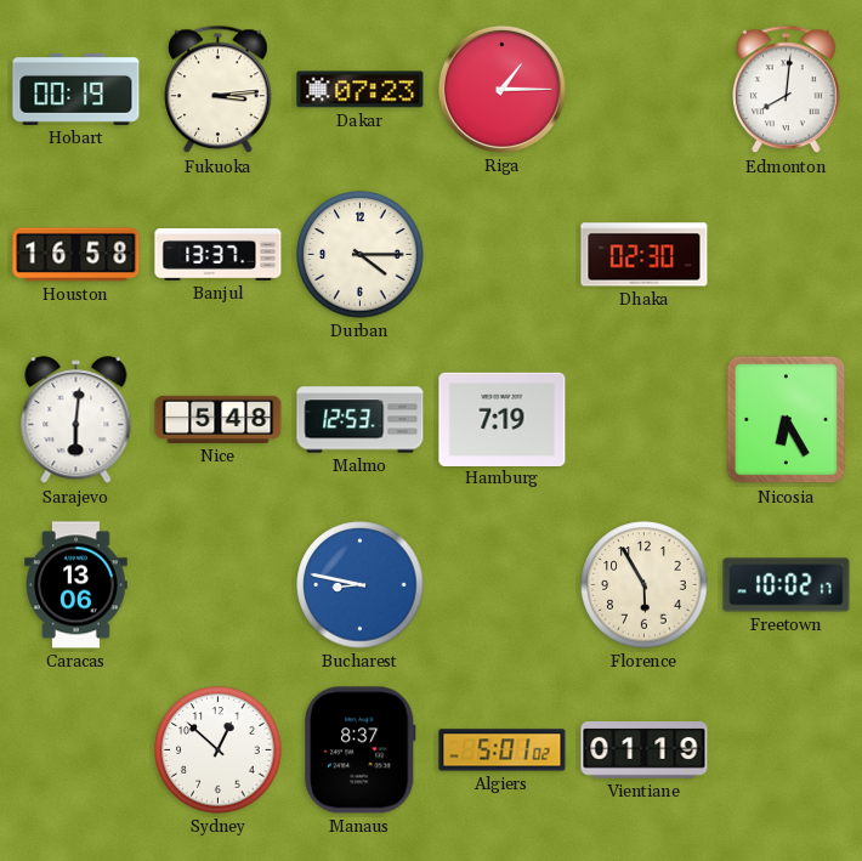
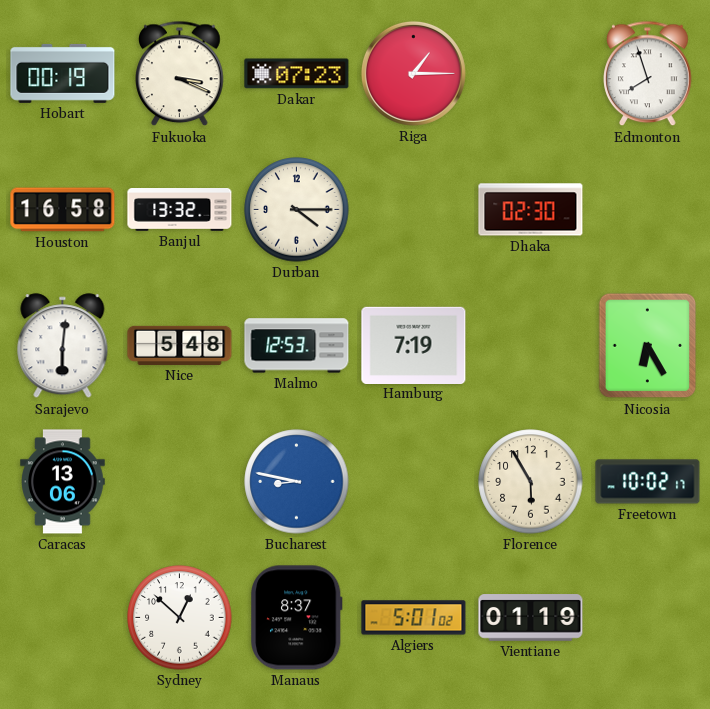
Fukuoka: 3:14 -> 3:19
Edmonton: 8:01 -> 7:57
Banjul: 13:37 -> 13:32
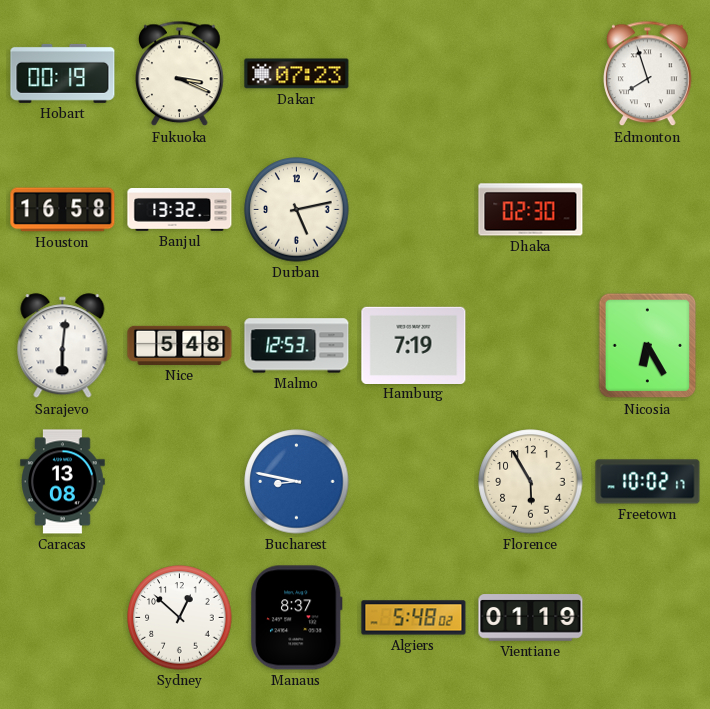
Riga: 1:15 -> none
Durban: 4:15 -> 5:13
Caracas: 13:06 -> 13:08
Algiers: 5:01 -> 5:48
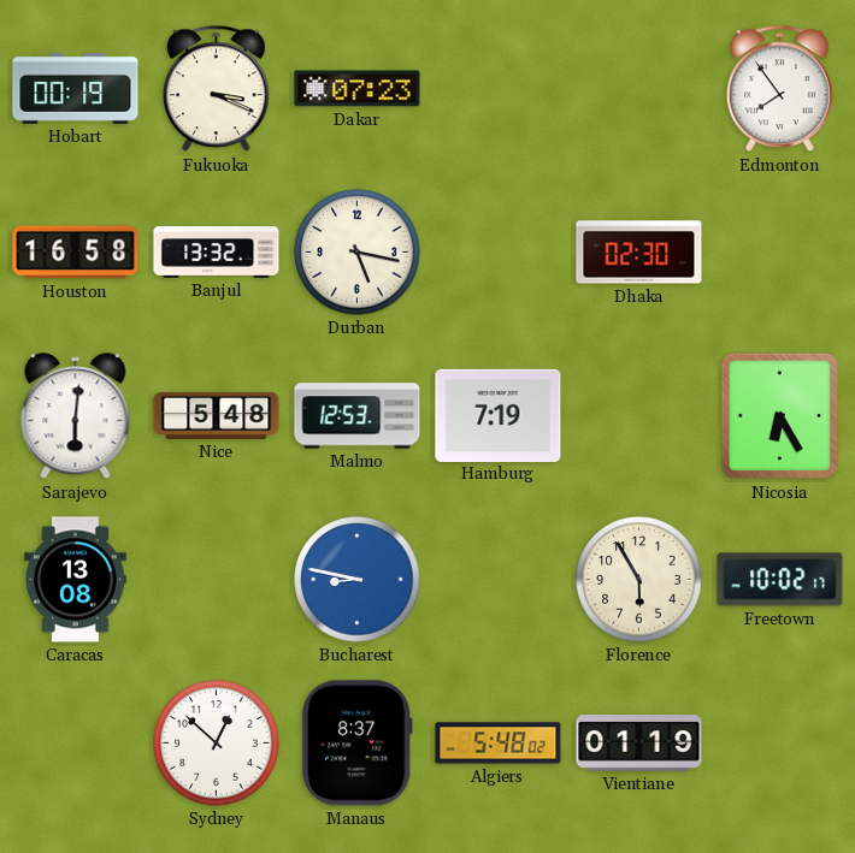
Edmonton: 7:57 -> 7:54
Durban: 5:13 -> 5:17
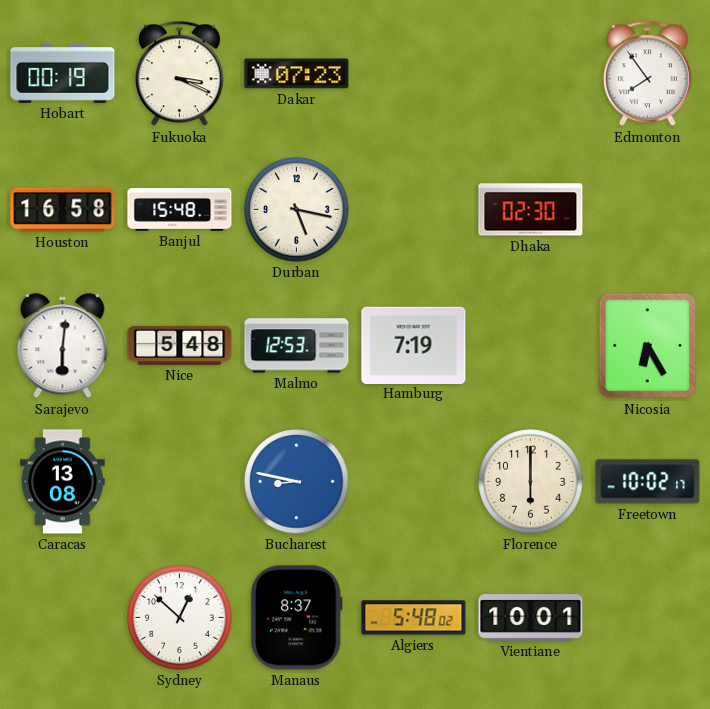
Banjul: 13:32 -> 15:48
Florence: 5:55 -> 6:00
Vientiane: 01:19 -> 10:01
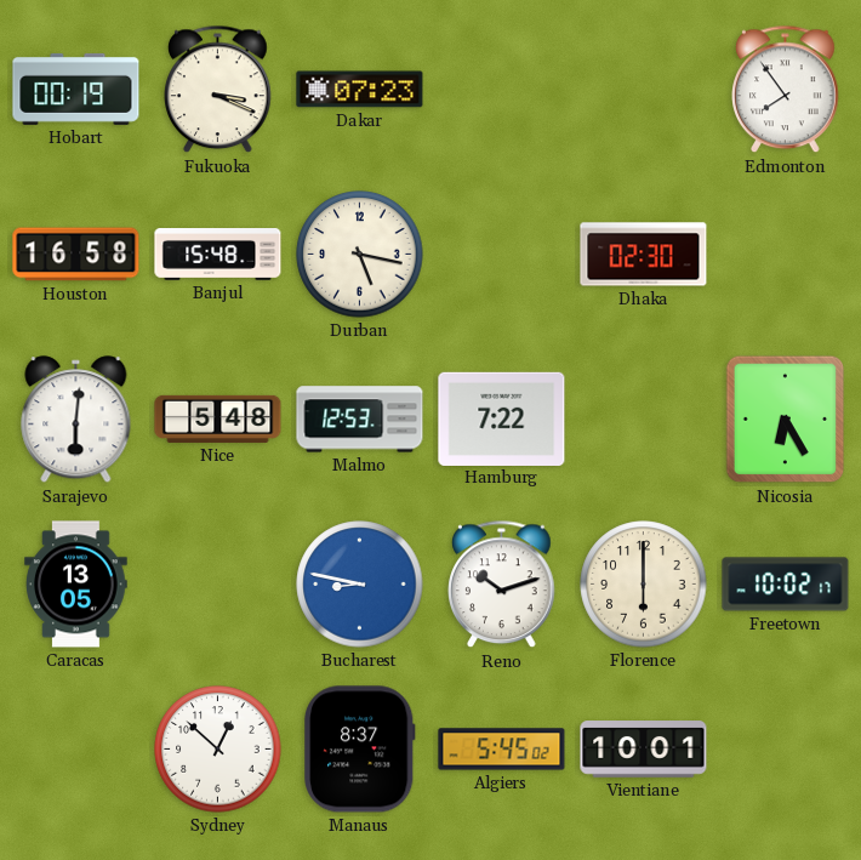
Hamburg: 7:19 -> 7:22
Caracas: 13:08 -> 13:05
Reno: none -> 10:12
Algiers: 5:48 -> 5:45
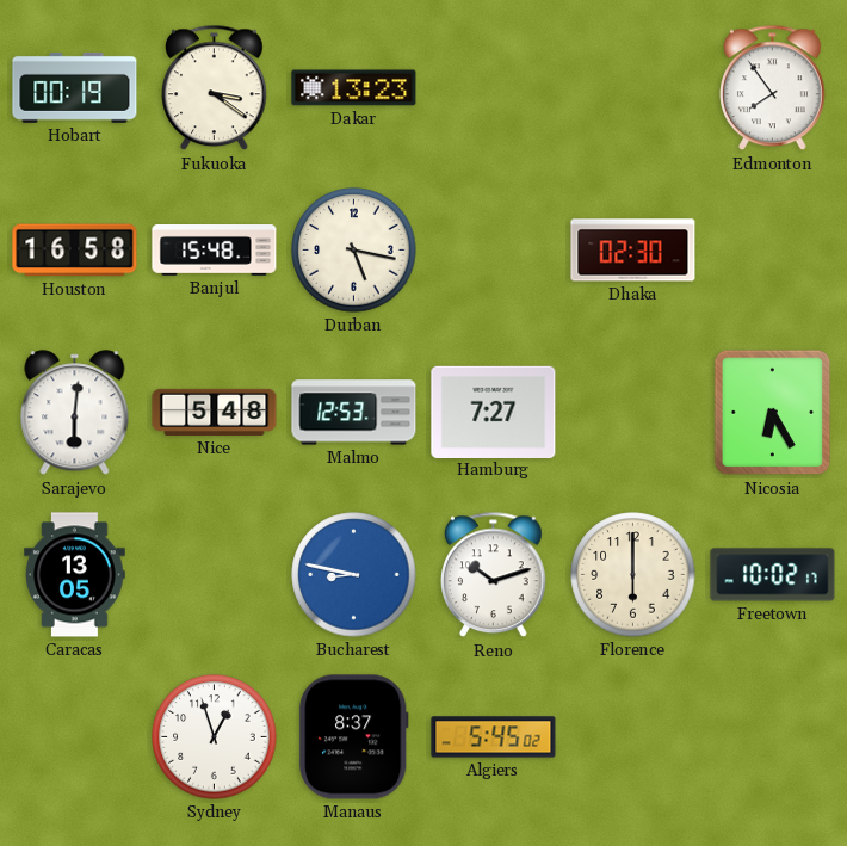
Fukuoka: 3:19 -> 3:21
Dakar: 07:23 -> 13:23
Hamburg: 7:22 -> 7:27
Sydney: 12:52 -> 12:57
Vientiane: 10:01 -> none
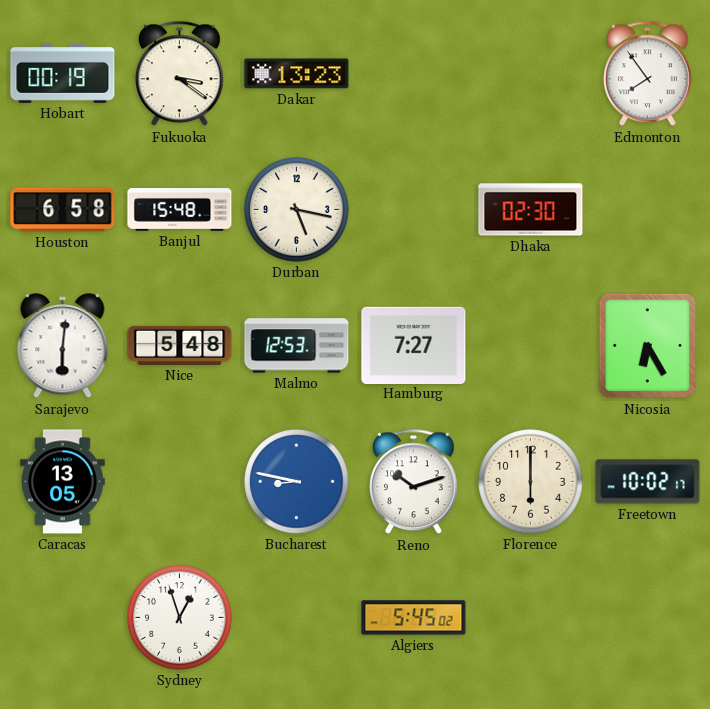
Houston: 16:58 -> 6:58
Manaus: 8:37 -> none
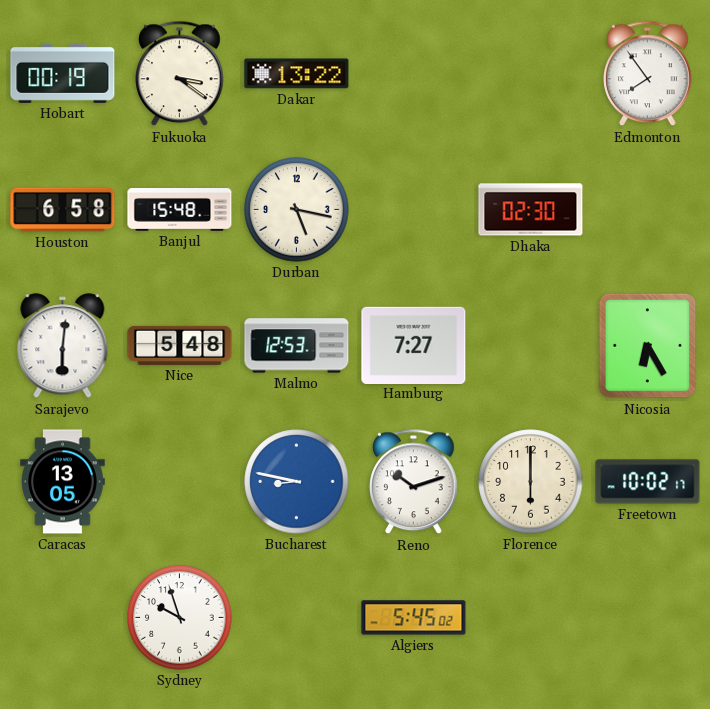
Dakar: 13:23 -> 13:22
Sydney: 12:57 -> 9:57
